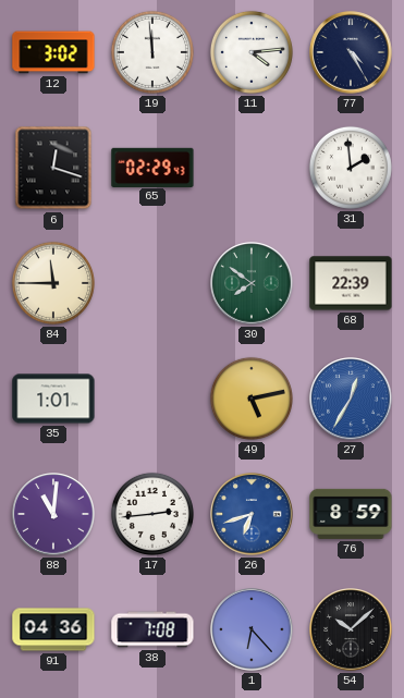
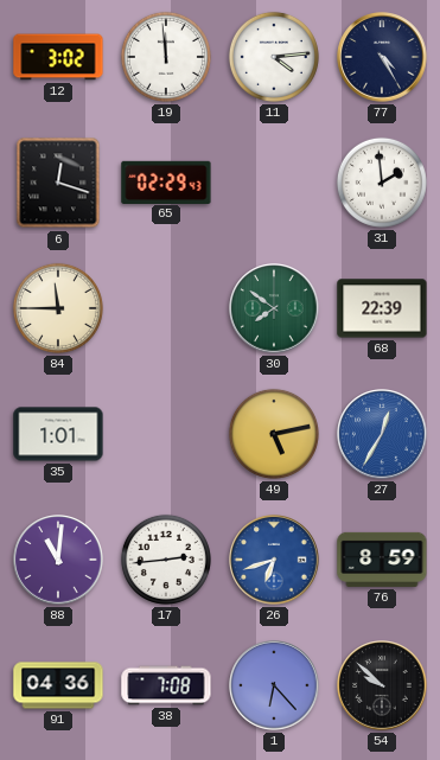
54: 10:08 -> 9:52
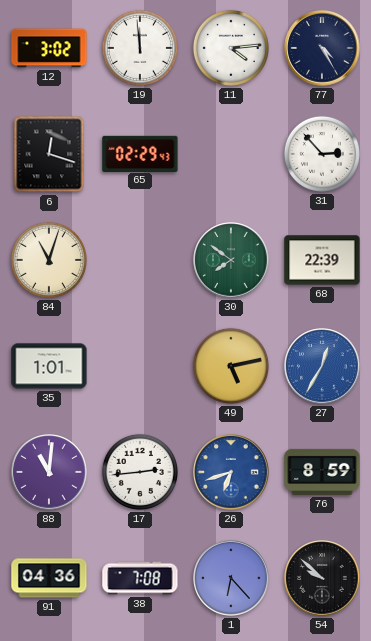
31: 1:59 -> 2:53
84: 11:45 -> 11:03
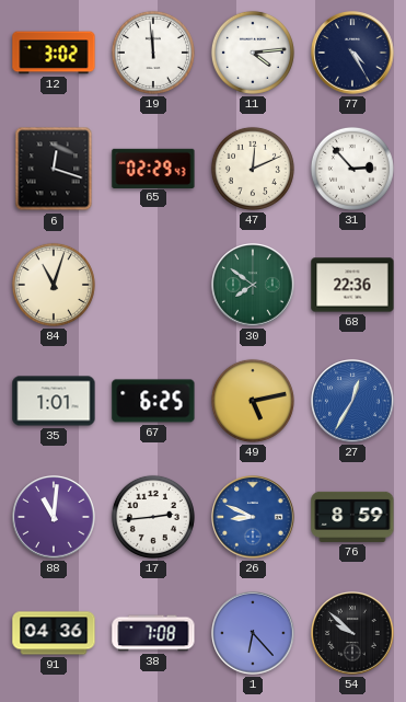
47: none -> 12:11
68: 22:39 -> 22:36
67: none -> 6:25
26: 6:42 -> 8:49
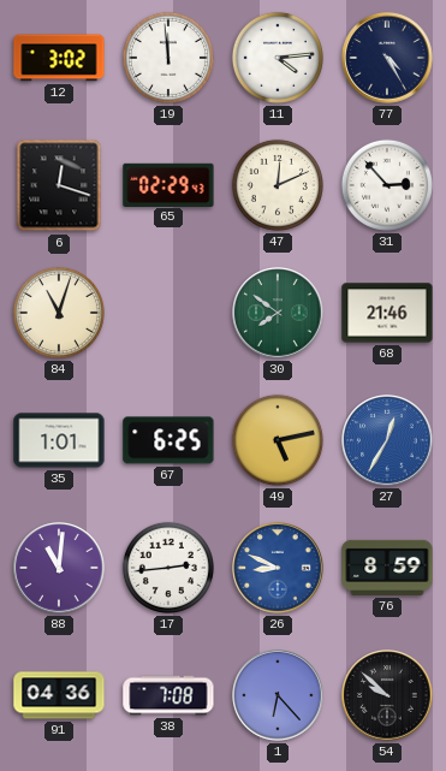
68: 22:36 -> 21:46
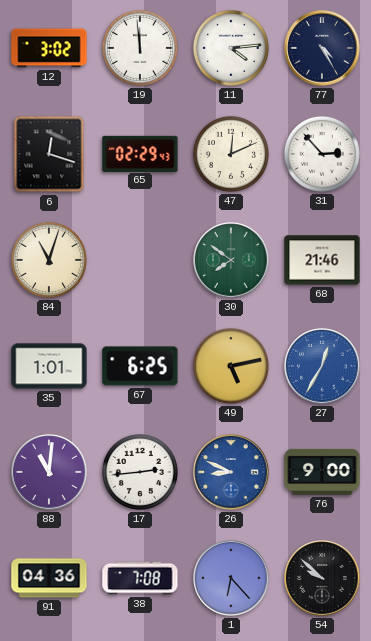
76: 8:59 -> 9:00
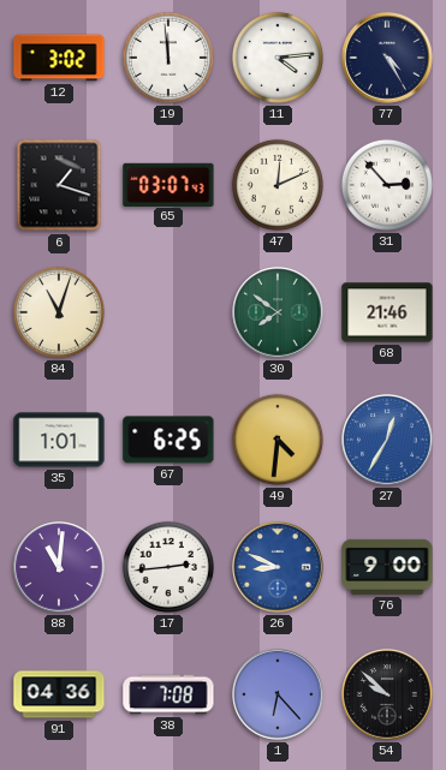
6: 12:18 -> 1:18
65: 02:29 -> 03:07
49: 5:13 -> 4:31
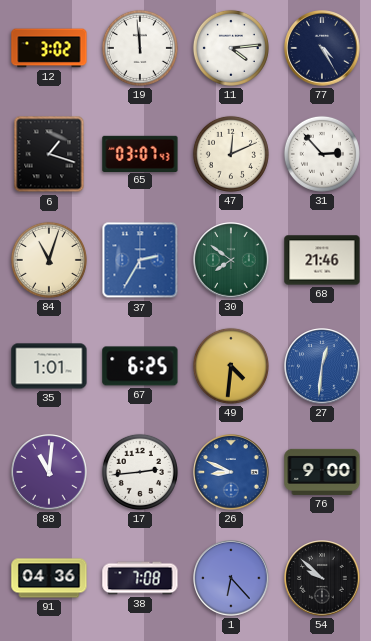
37: none -> 2:35
27: 12:35 -> 12:31
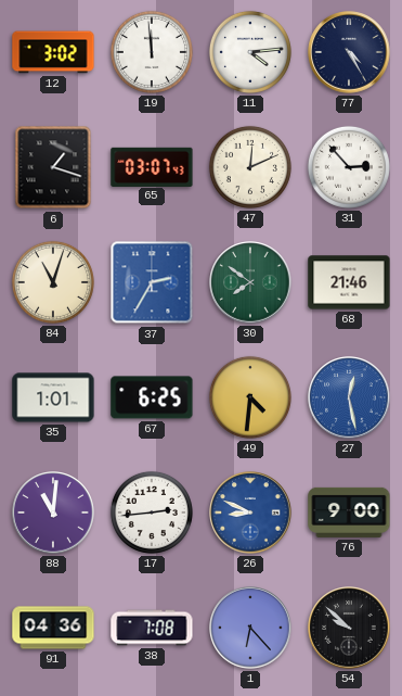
27: 12:31 -> 12:28
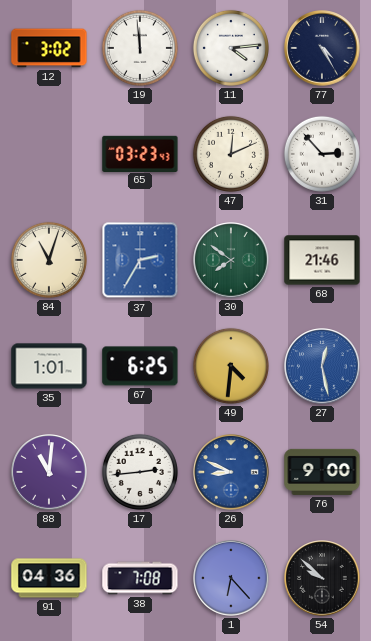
6: 1:18 -> none
65: 03:07 -> 03:23
